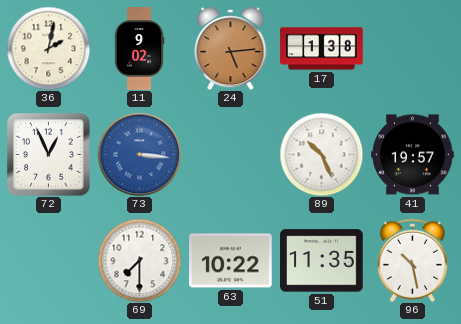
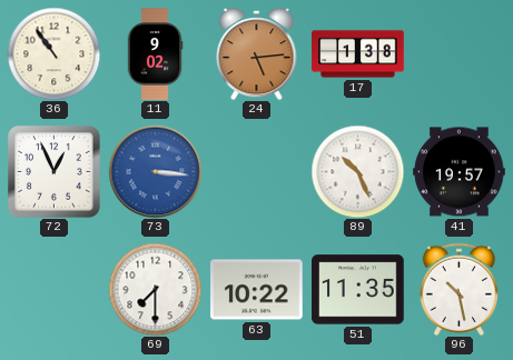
36: 2:02 -> 10:54
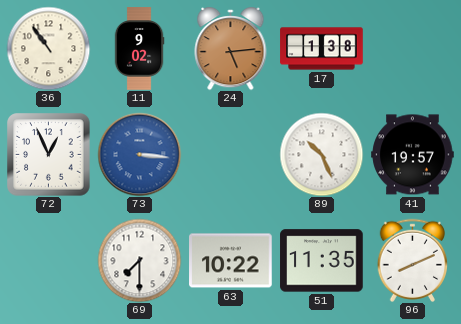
96: 10:28 -> 8:11
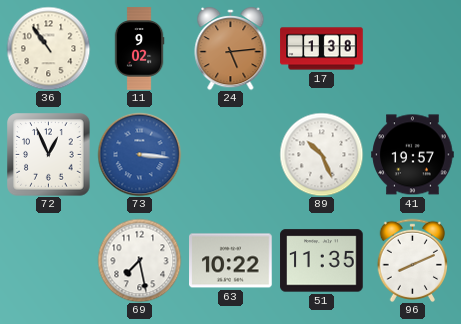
69: 7:30 -> 7:28
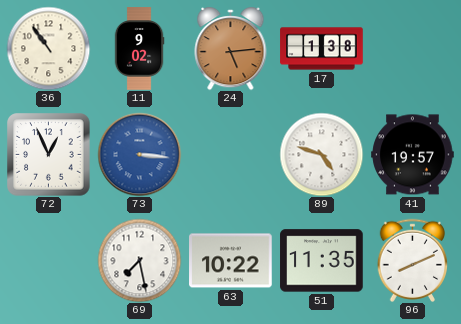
89: 10:26 -> 4:48
